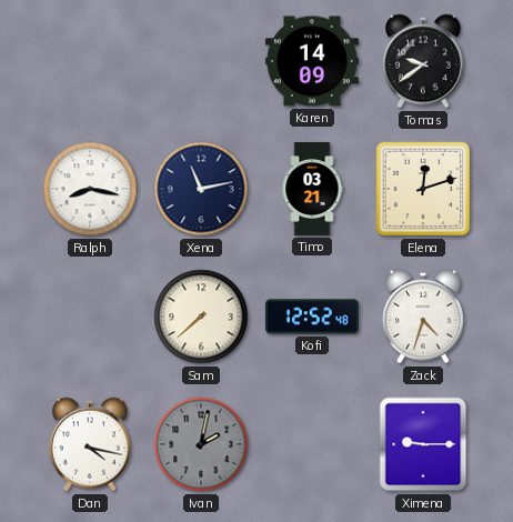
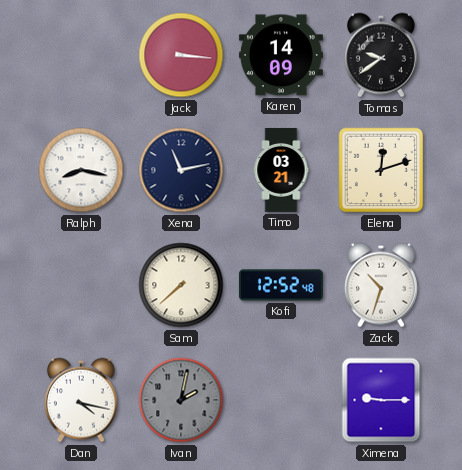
Jack: none -> 3:16
Zack: 4:33 -> 10:33
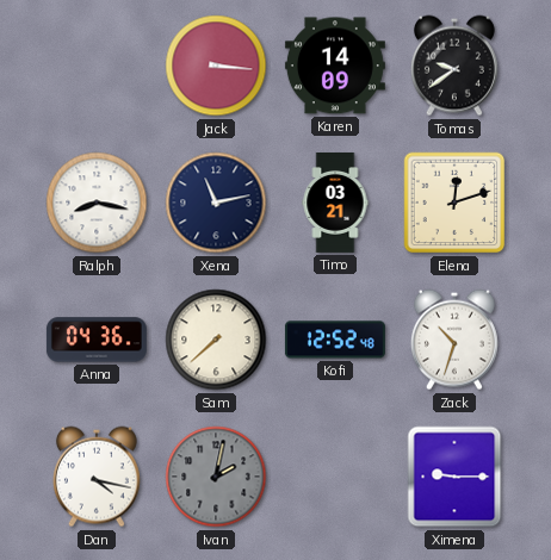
Anna: none -> 04:36
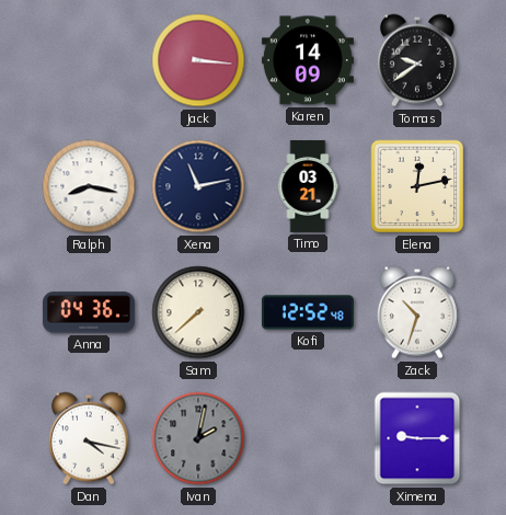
Elena: 12:12 -> 12:13
